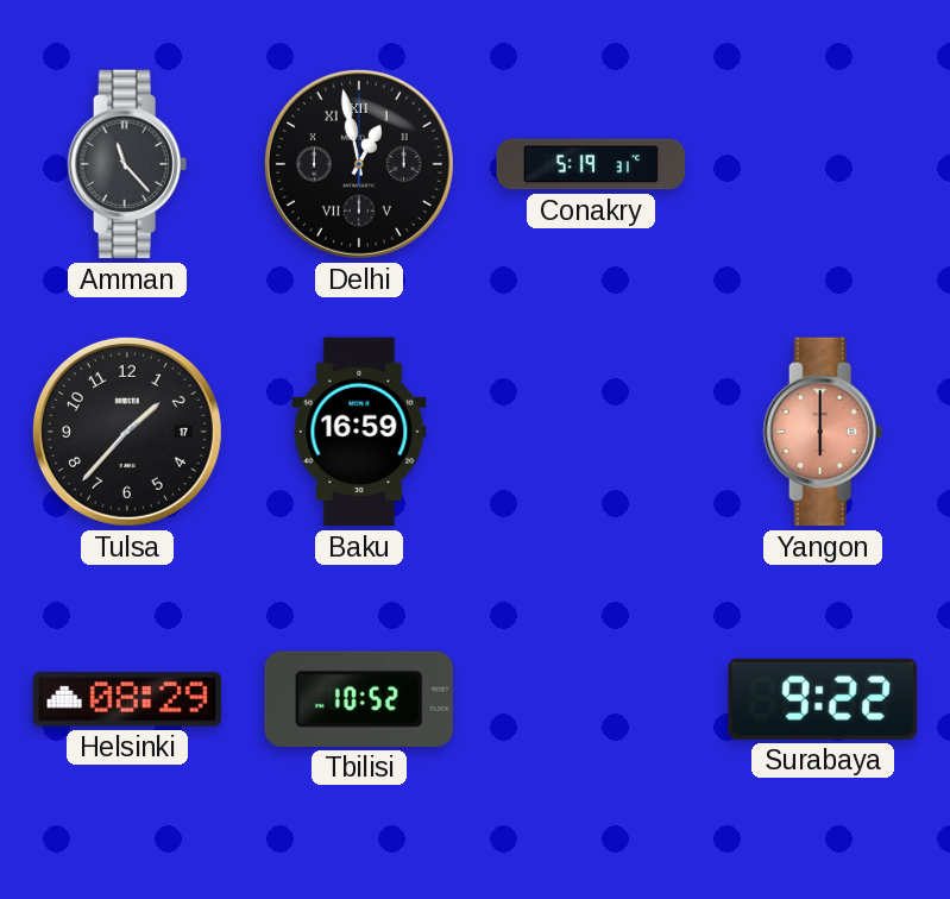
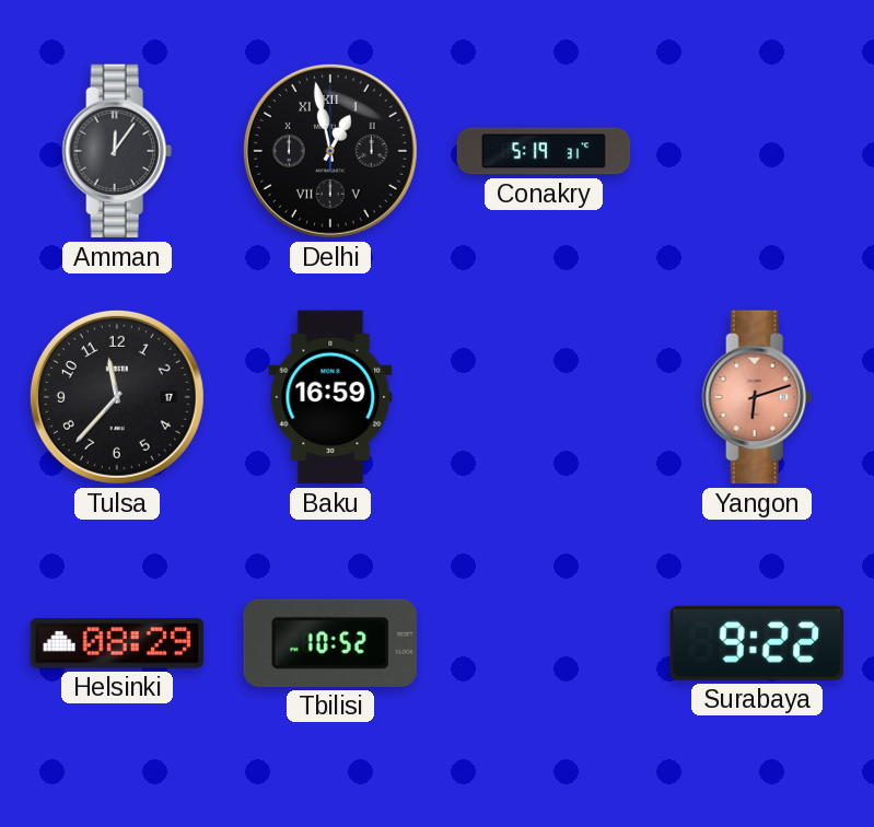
Amman: 11:23 -> 12:06
Tulsa: 1:37 -> 11:37
Yangon: 6:00 -> 6:12
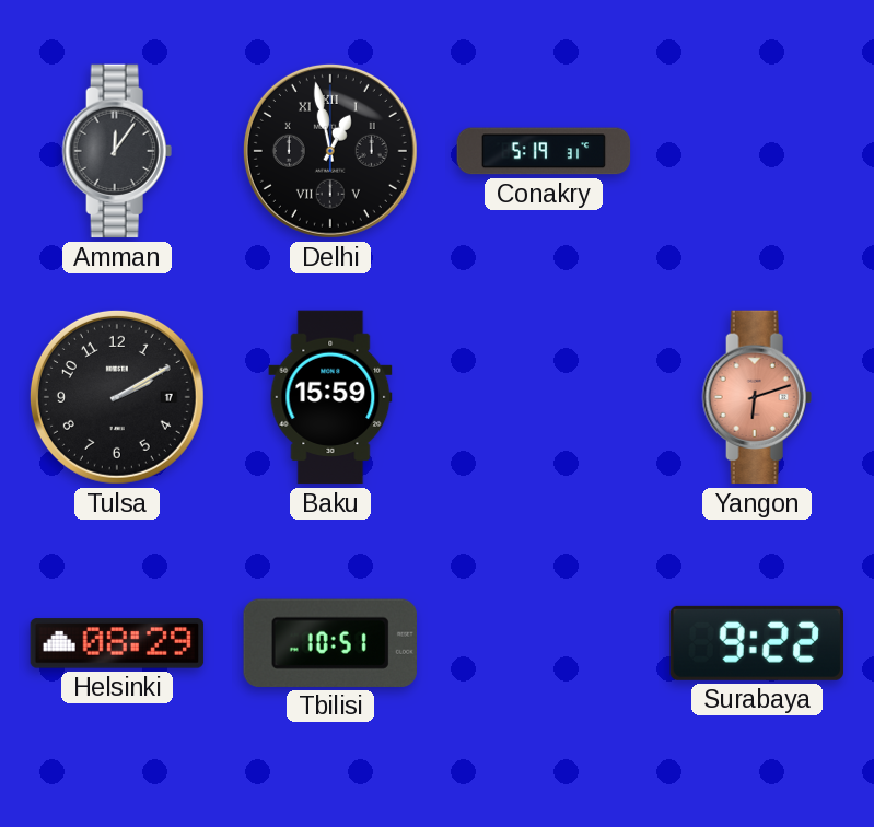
Tulsa: 11:37 -> 2:10
Baku: 16:59 -> 15:59
Tbilisi: 10:52 -> 10:51
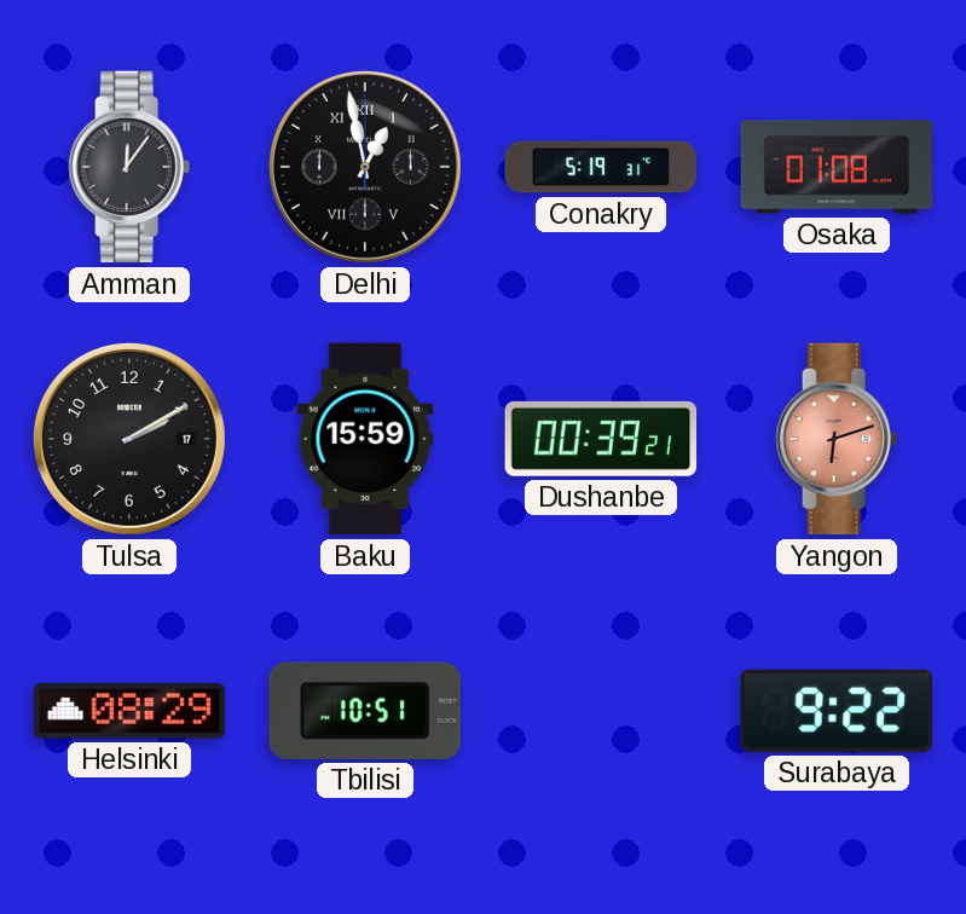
Osaka: none -> 01:08
Dushanbe: none -> 00:39
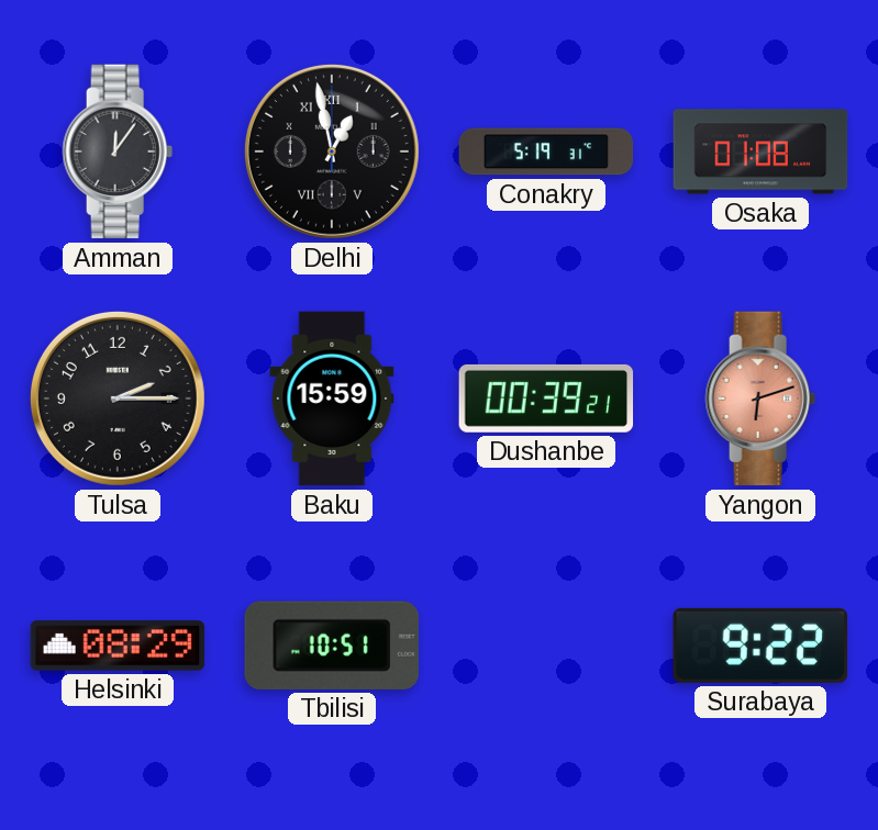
Tulsa: 2:10 -> 2:15
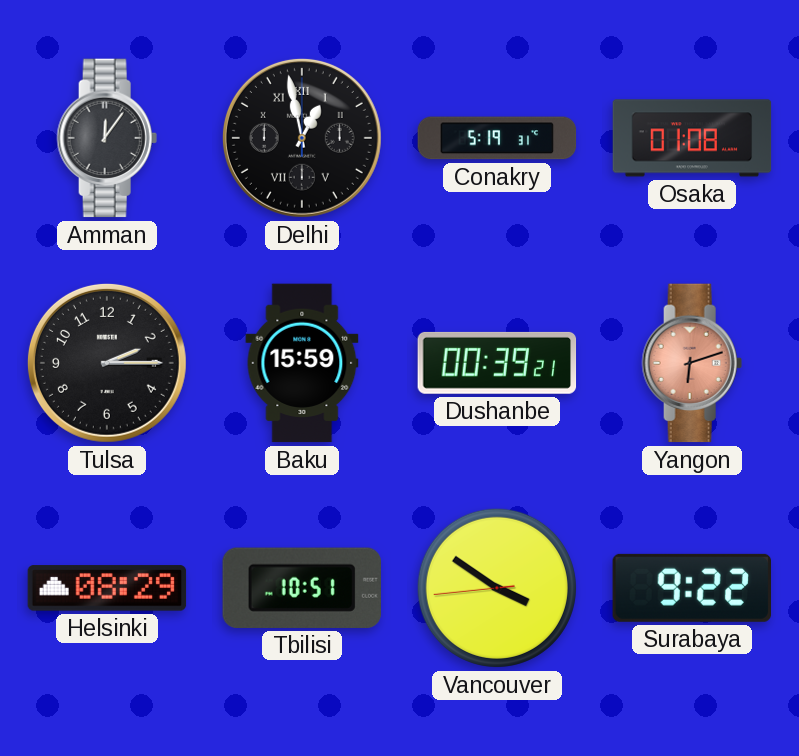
Vancouver: none -> 3:50
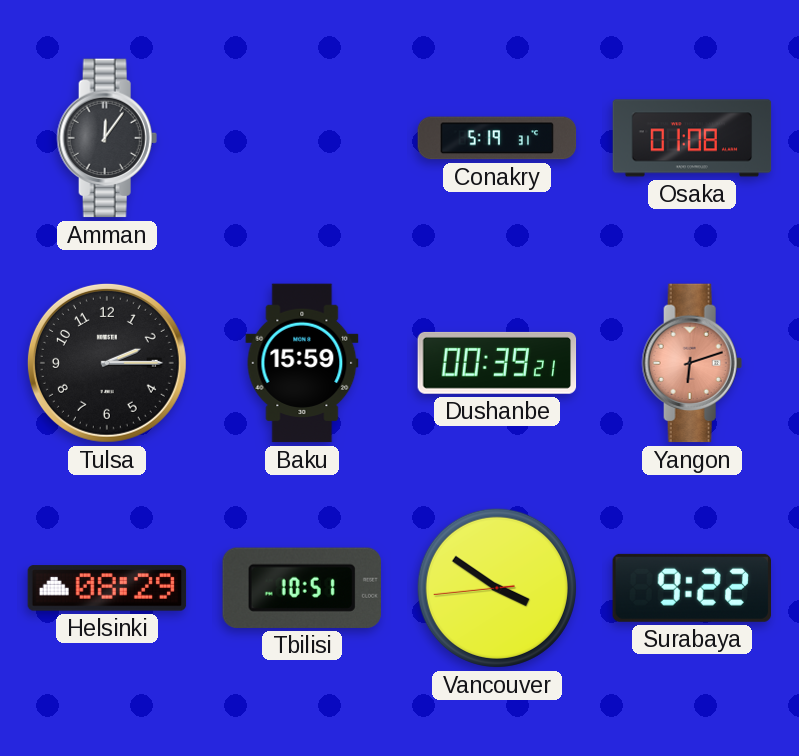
Delhi: 12:58 -> none
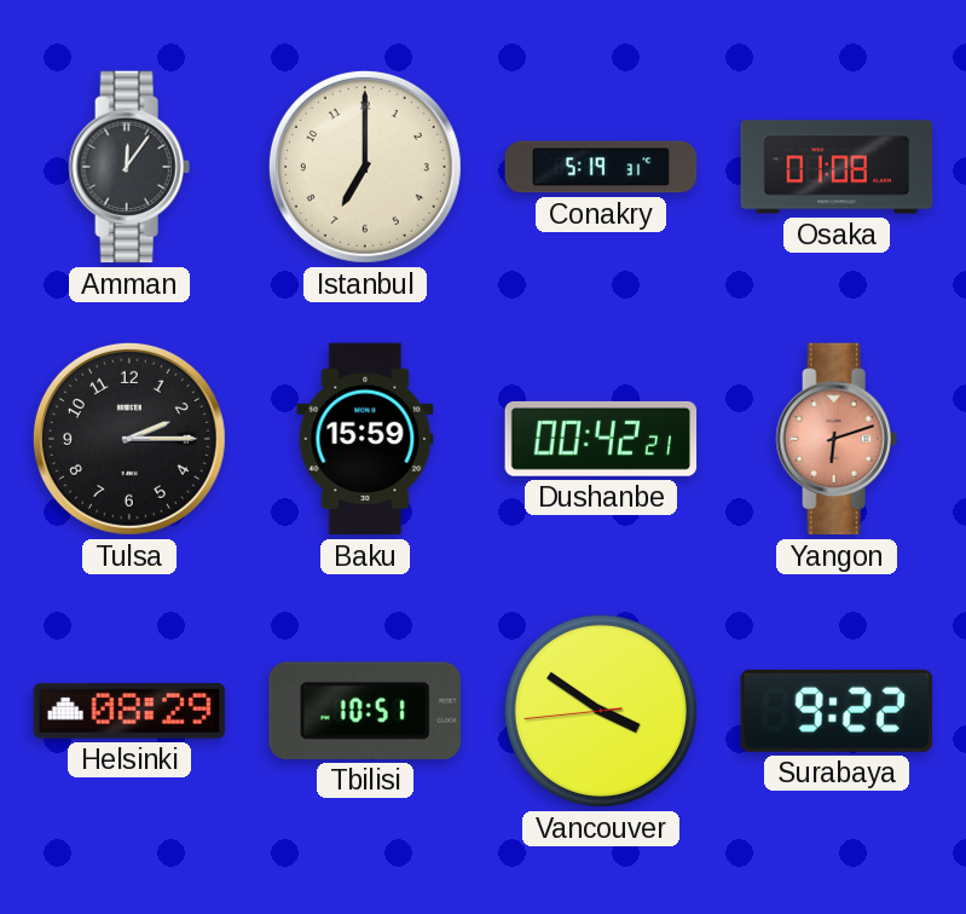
Istanbul: none -> 7:00
Dushanbe: 00:39 -> 00:42
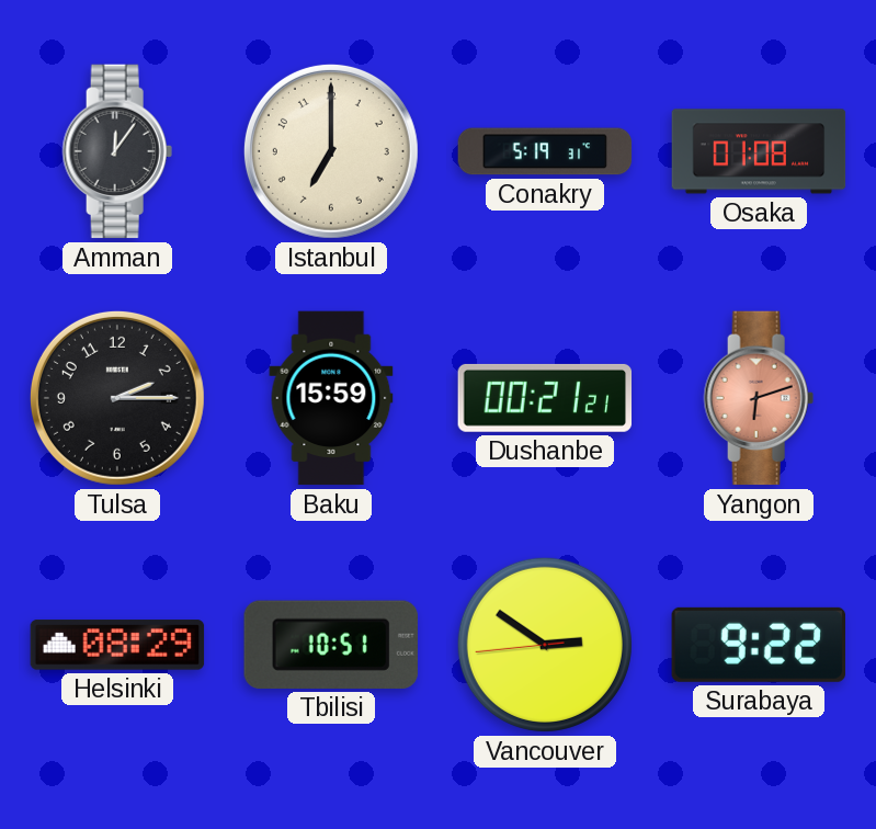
Dushanbe: 00:42 -> 00:21
Vancouver: 3:50 -> 2:50
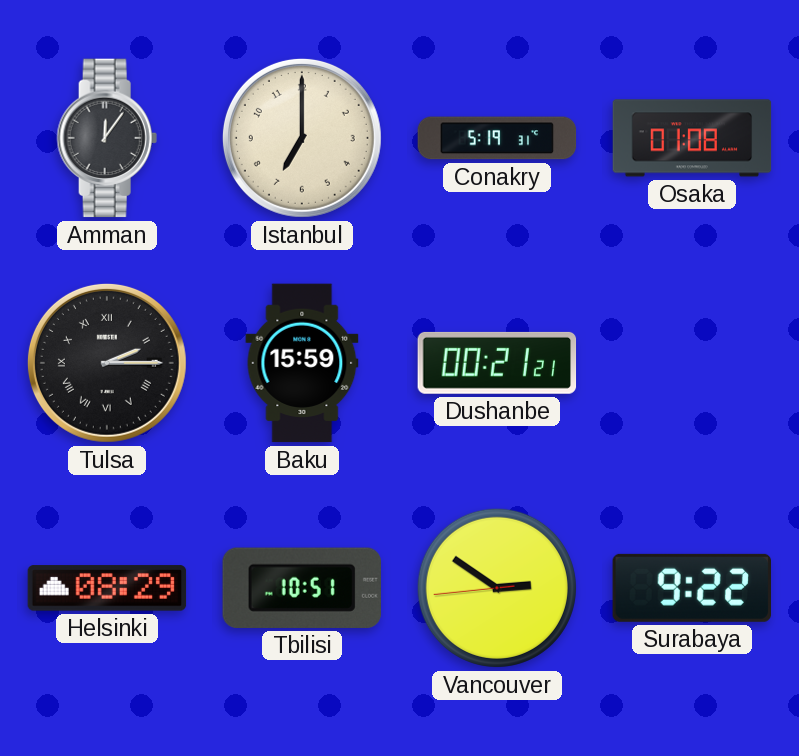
Tulsa numerals: Arabic -> Roman
Yangon: 6:12 -> none
